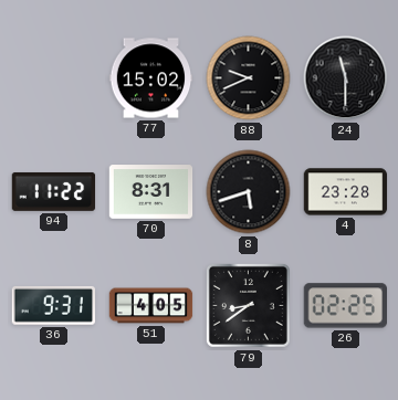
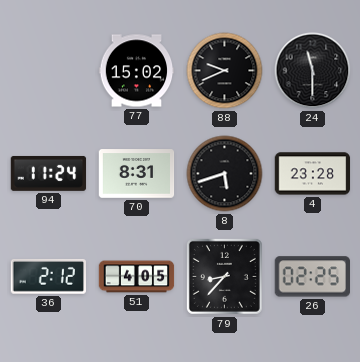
94: 11:22 -> 11:24
36: 9:31 -> 2:12
79: 8:39 -> 8:37
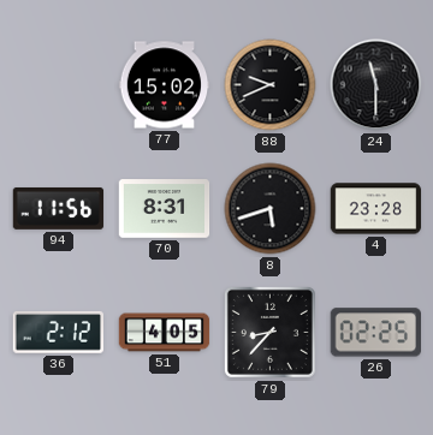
94: 11:24 -> 11:56
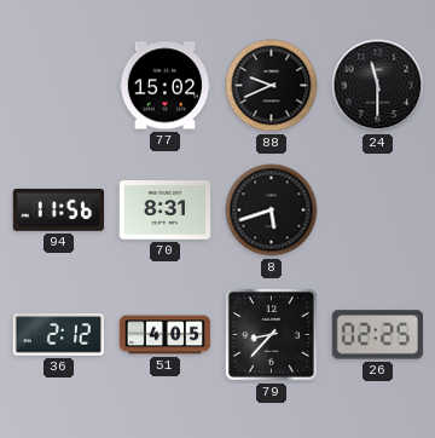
4: 23:28 -> none
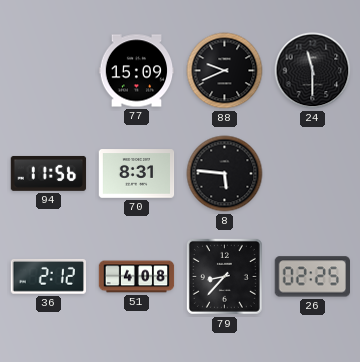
77: 15:02 -> 15:09
8: 5:42 -> 5:46
51: 4:05 -> 4:08
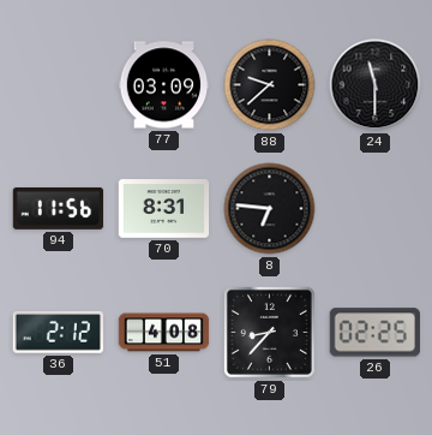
77: 15:09 -> 03:09
88: 9:41 -> 9:38
8: 5:46 -> 6:46
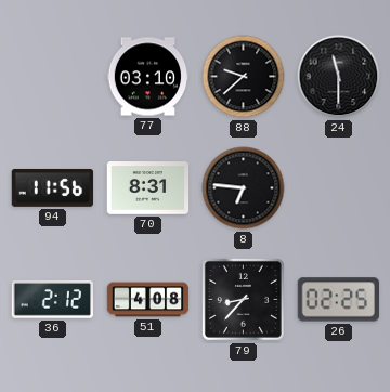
77: 03:09 -> 03:10
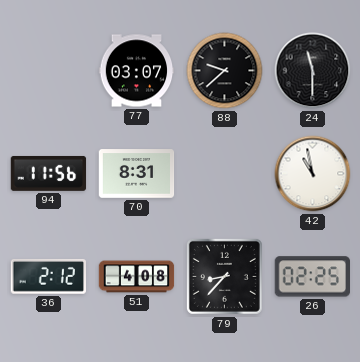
77: 03:10 -> 03:07
8: 6:46 -> none
42: none -> 10:58
